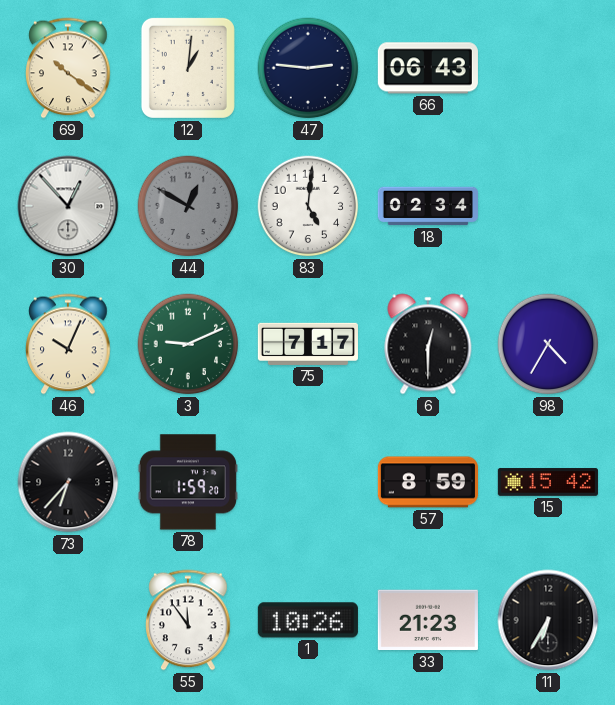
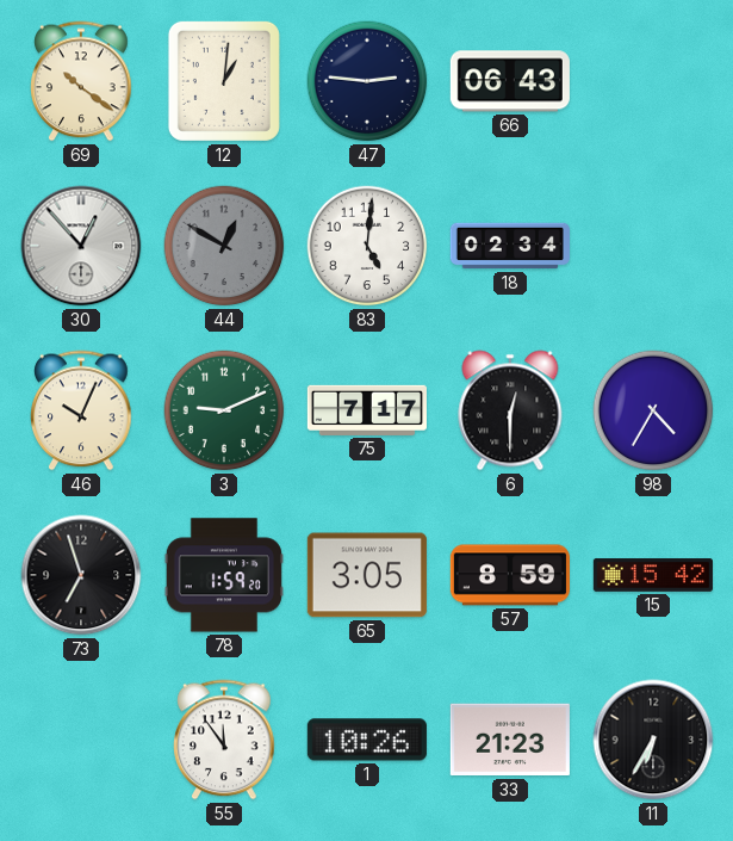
73: 6:37 -> 6:57
65: none -> 3:05
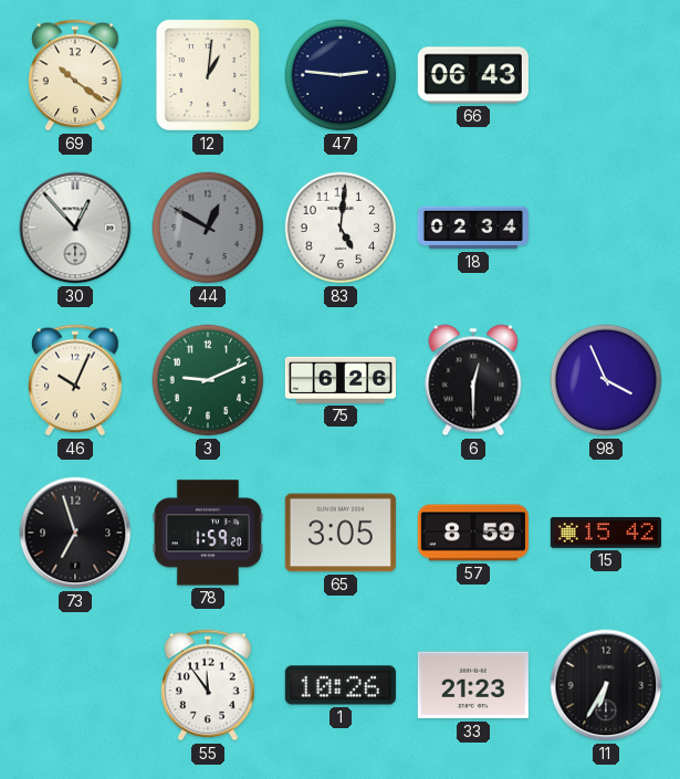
75: 7:17 -> 6:26
98: 4:35 -> 3:56
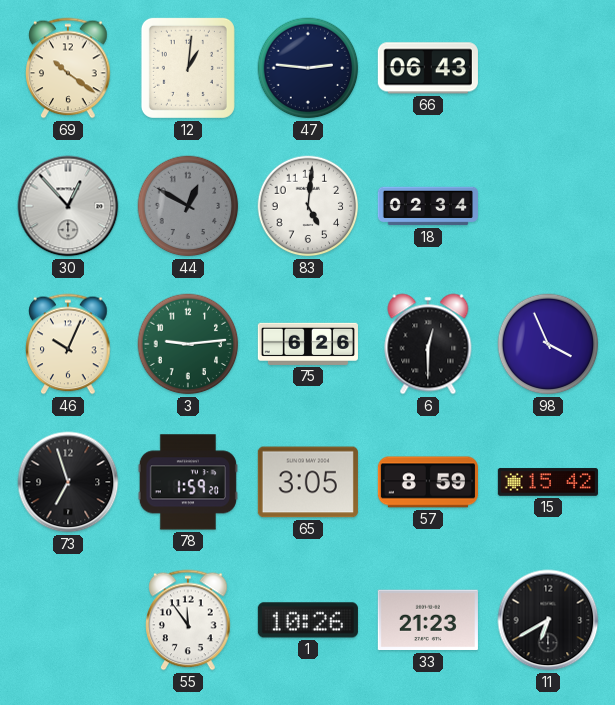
3: 9:11 -> 9:14
11: 6:35 -> 6:40
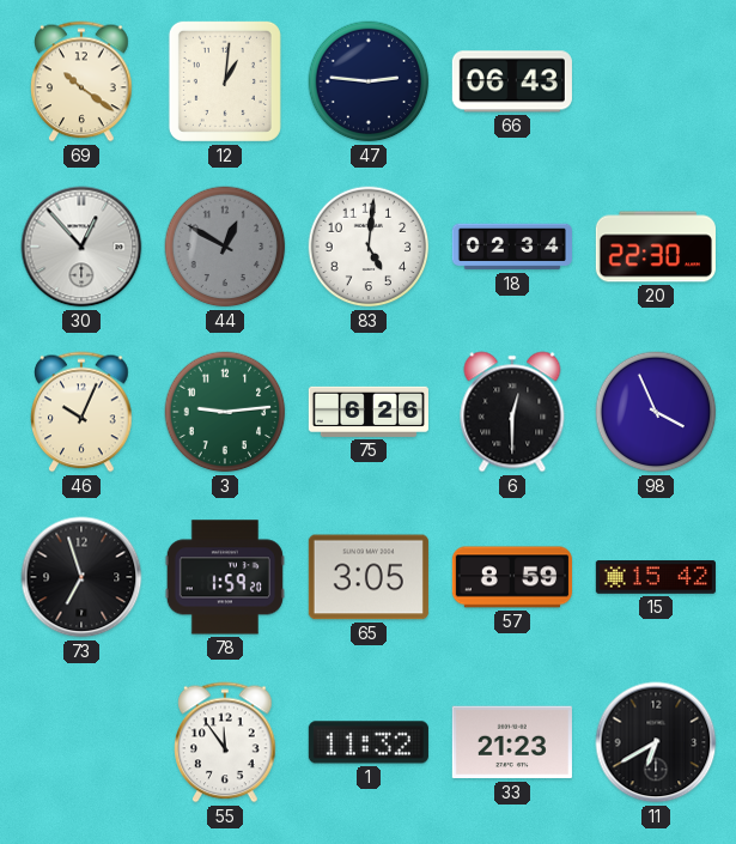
20: none -> 22:30
1: 10:26 -> 11:32
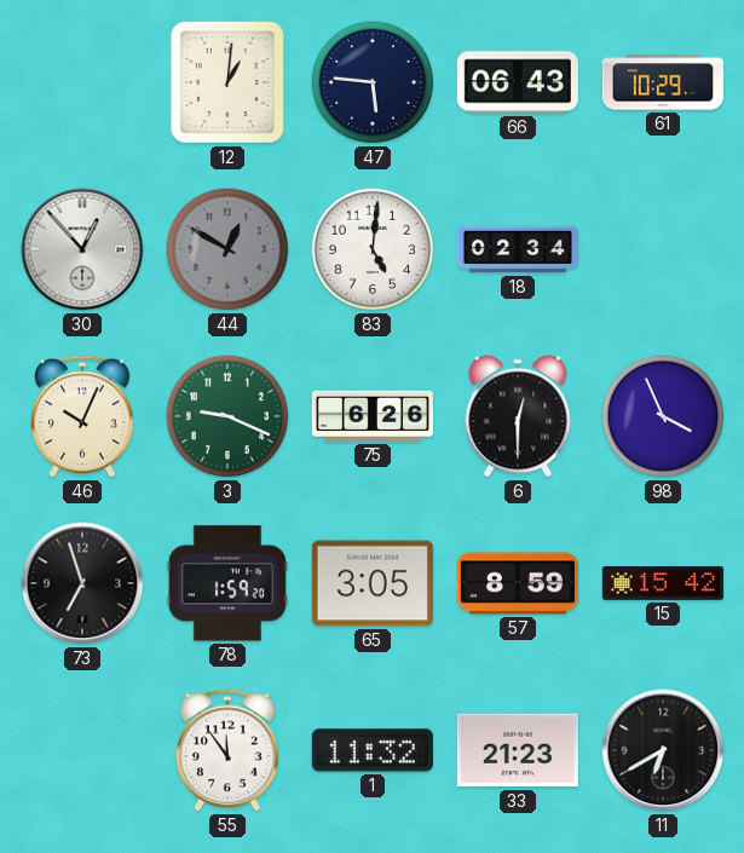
69: 10:21 -> none
47: 2:46 -> 5:46
61: none -> 10:29
20: 22:30 -> none
3: 9:14 -> 9:19
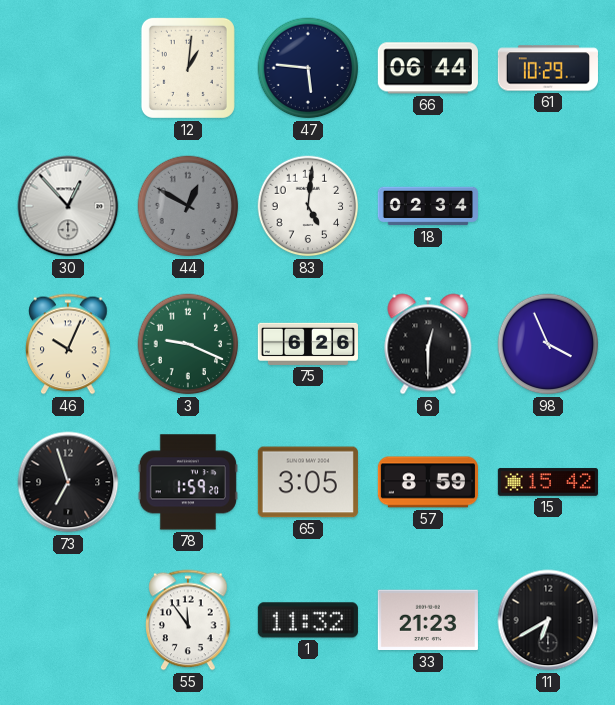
66: 06:43 -> 06:44
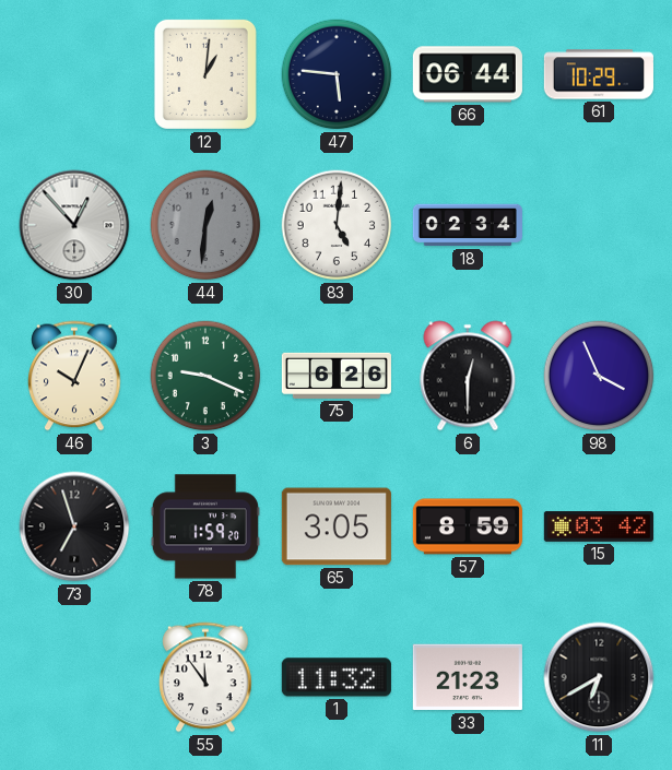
44: 12:50 -> 12:31
15: 15:42 -> 03:42
